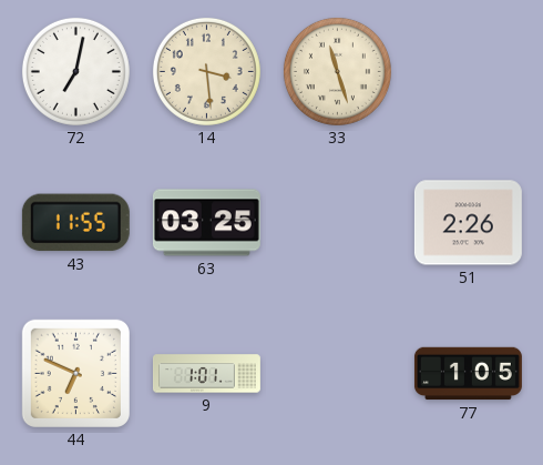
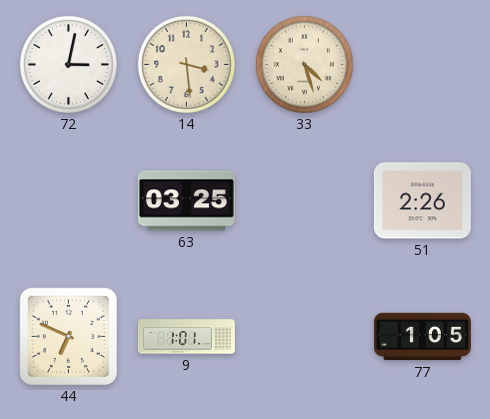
72: 7:02 -> 3:02
33: 11:27 -> 4:27
43: 11:55 -> none
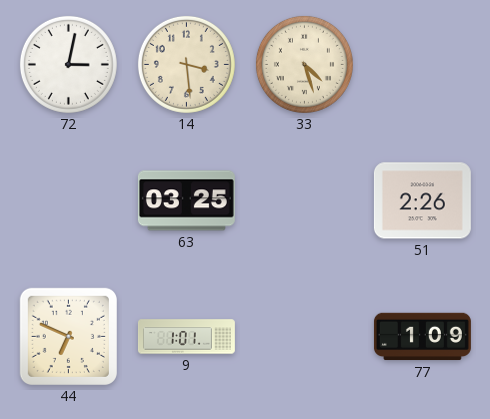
77: 1:05 -> 1:09
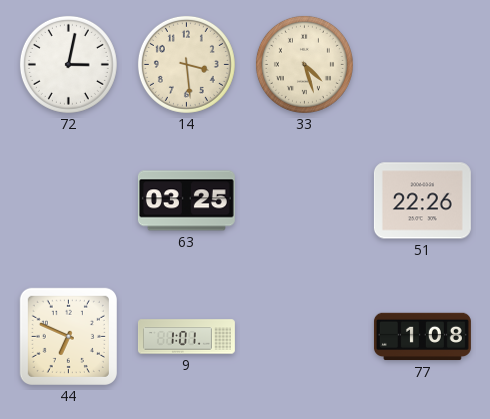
51: 2:26 -> 22:26
77: 1:09 -> 1:08
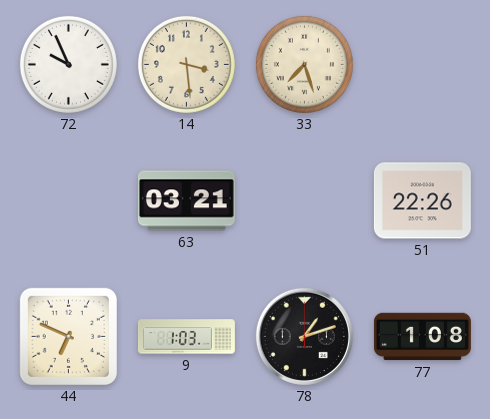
72: 3:02 -> 9:56
33: 4:27 -> 7:27
63: 03:25 -> 03:21
9: 1:01 -> 1:03
78: none -> 1:12
